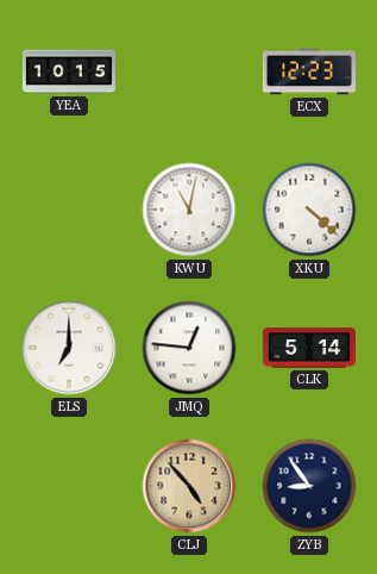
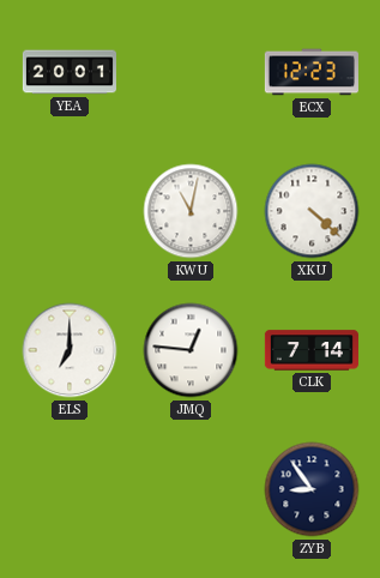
YEA: 10:15 -> 20:01
CLK: 5:14 -> 7:14
CLJ: 4:53 -> none
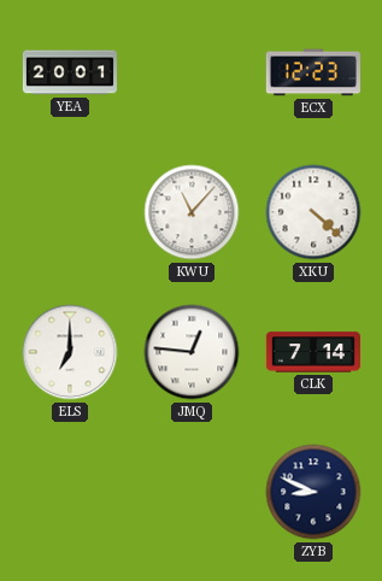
KWU: 11:02 -> 11:07
ZYB: 8:54 -> 8:49
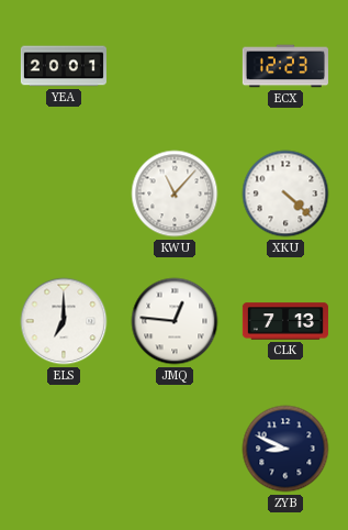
CLK: 7:14 -> 7:13
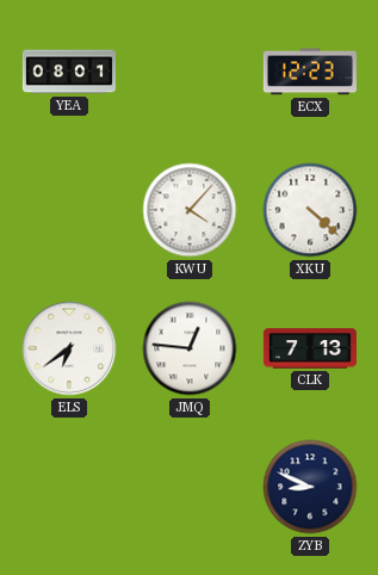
YEA: 20:01 -> 08:01
KWU: 11:07 -> 4:07
ELS: 7:00 -> 6:39
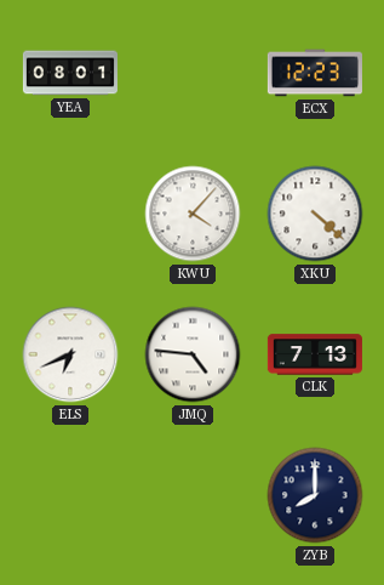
ELS: 6:39 -> 6:41
JMQ: 12:46 -> 4:46
ZYB: 8:49 -> 8:00
